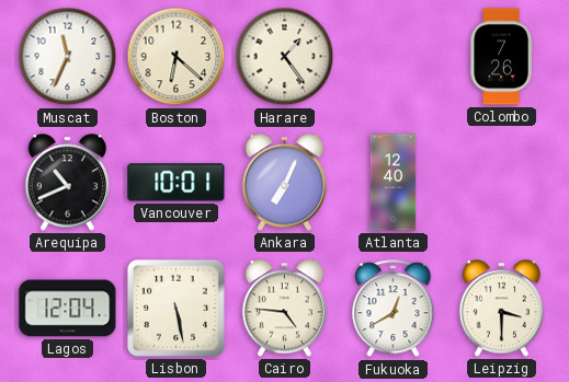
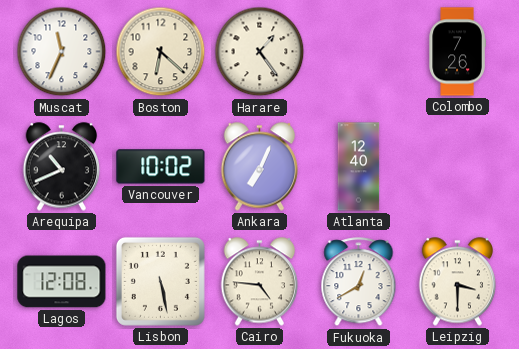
Vancouver: 10:01 -> 10:02
Lagos: 12:04 -> 12:08
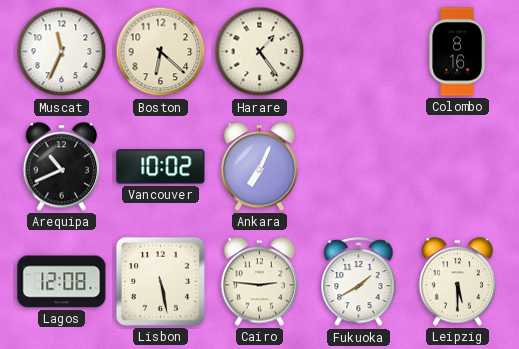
Colombo: 7:26 -> 8:16
Atlanta: 12:40 -> none
Cairo: 4:46 -> 2:46
Fukuoka: 12:40 -> 1:40
Leipzig: 3:30 -> 5:30
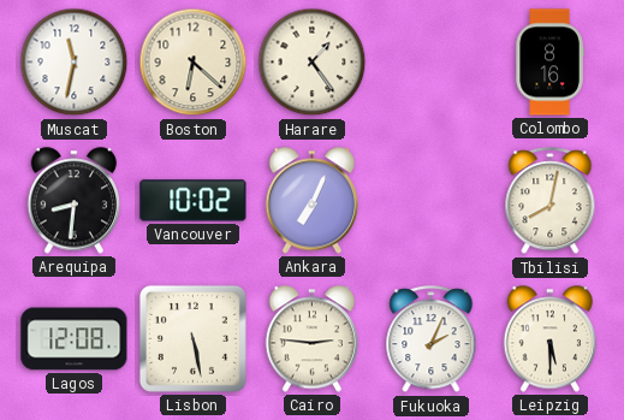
Muscat: 11:34 -> 11:32
Arequipa: 10:41 -> 8:31
Tbilisi: none -> 8:02
Fukuoka: 1:40 -> 2:04
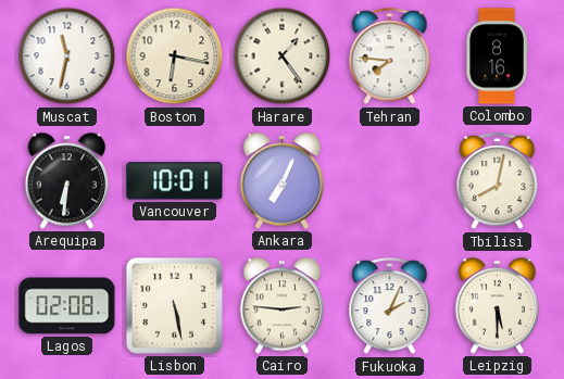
Boston: 6:22 -> 6:17
Tehran: none -> 7:46
Arequipa: 8:31 -> 6:31
Vancouver: 10:02 -> 10:01
Lagos: 12:08 -> 02:08
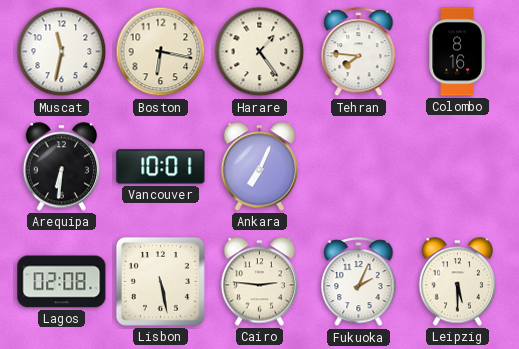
Tbilisi: 8:02 -> none
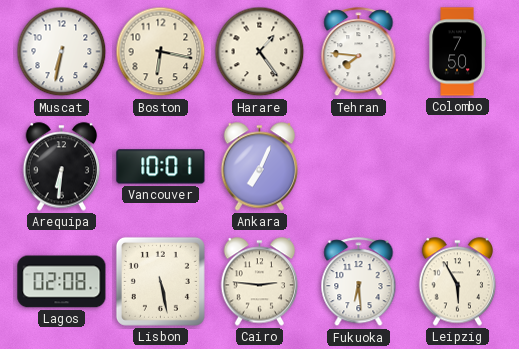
Muscat: 11:32 -> 6:32
Colombo: 8:16 -> 7:50
Fukuoka: 2:04 -> 6:29
Leipzig: 5:30 -> 5:55
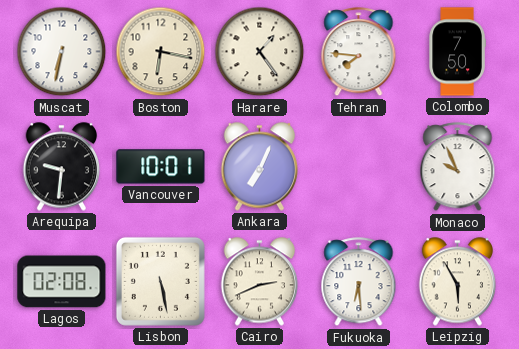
Arequipa: 6:31 -> 9:31
Monaco: none -> 9:56
Cairo: 2:46 -> 2:41
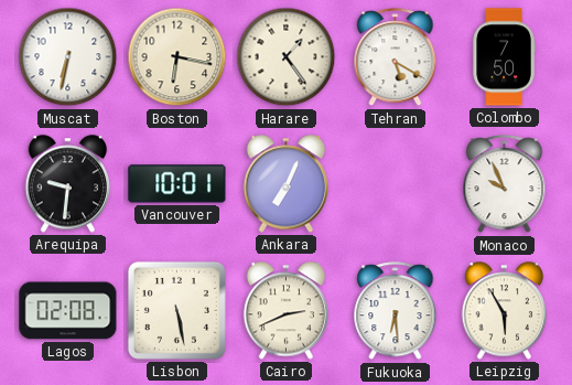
Tehran: 7:46 -> 5:20
